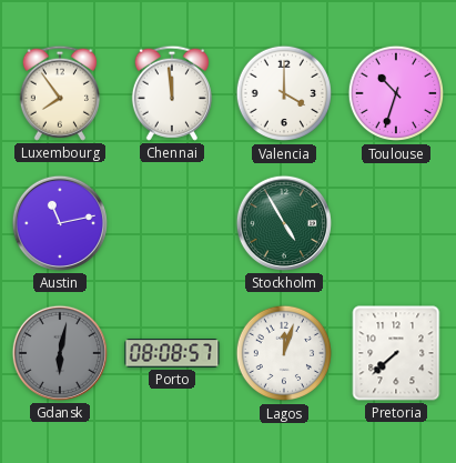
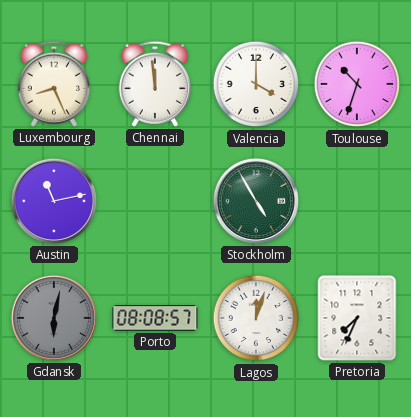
Luxembourg: 7:54 -> 8:26
Pretoria: 7:38 -> 7:34
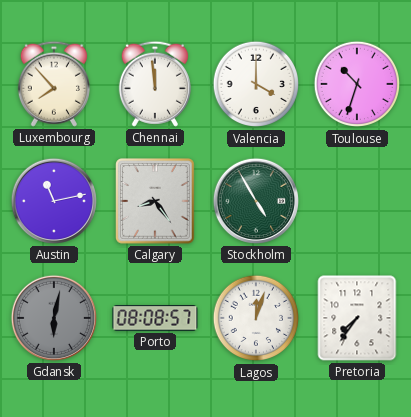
Luxembourg: 8:26 -> 7:53
Calgary: none -> 8:24
Pretoria: 7:34 -> 7:36
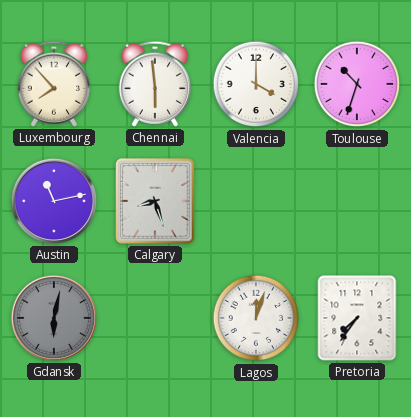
Chennai: 11:59 -> 5:59
Calgary: 8:24 -> 8:27
Stockholm: 4:55 -> none
Porto: 08:08 -> none
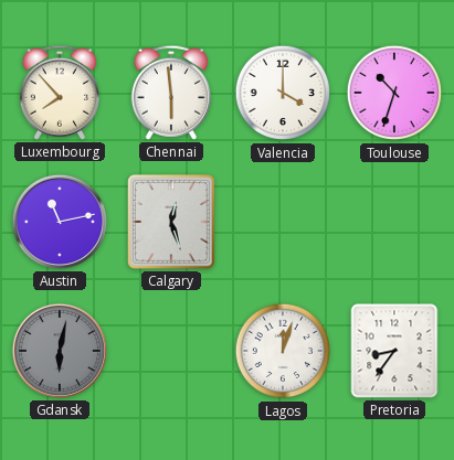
Calgary: 8:27 -> 12:27
Pretoria: 7:36 -> 8:36
